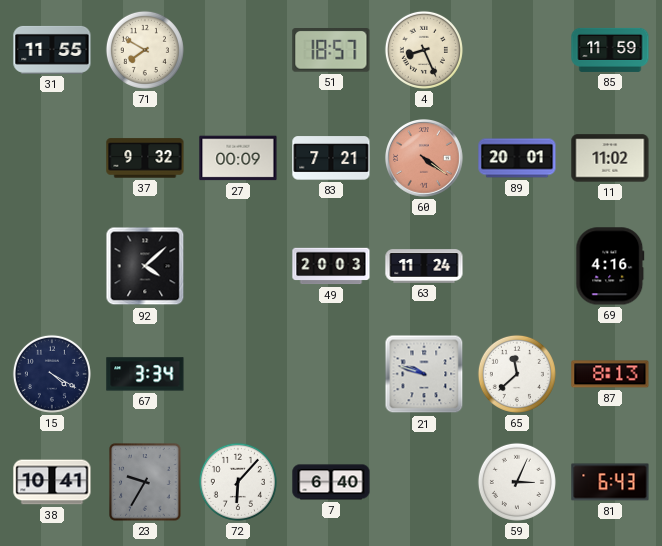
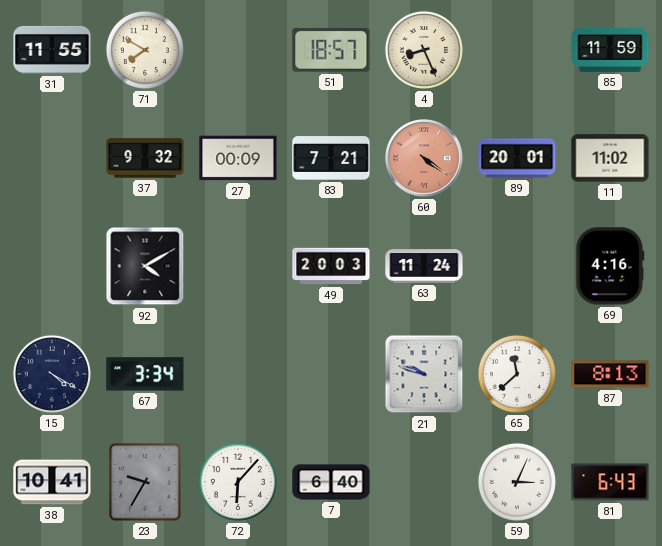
92: 4:08 -> 4:10
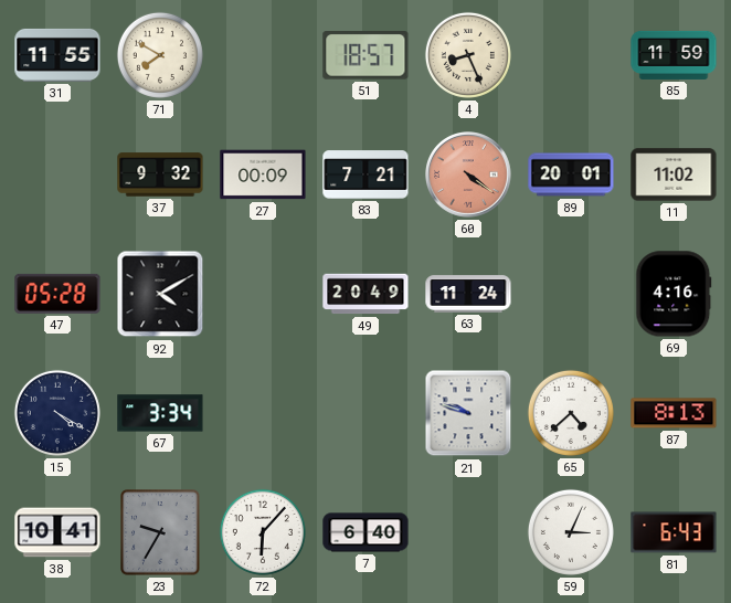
47: none -> 05:28
49: 20:03 -> 20:49
65: 11:38 -> 4:38
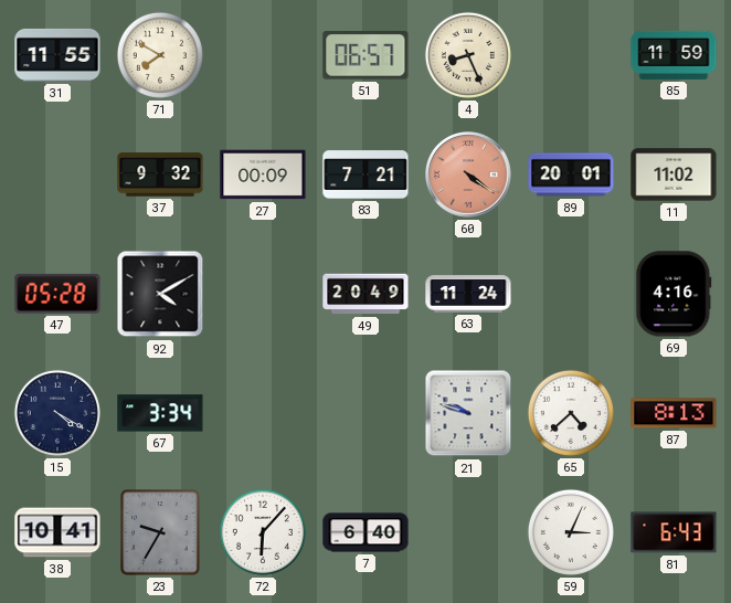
51: 18:57 -> 06:57
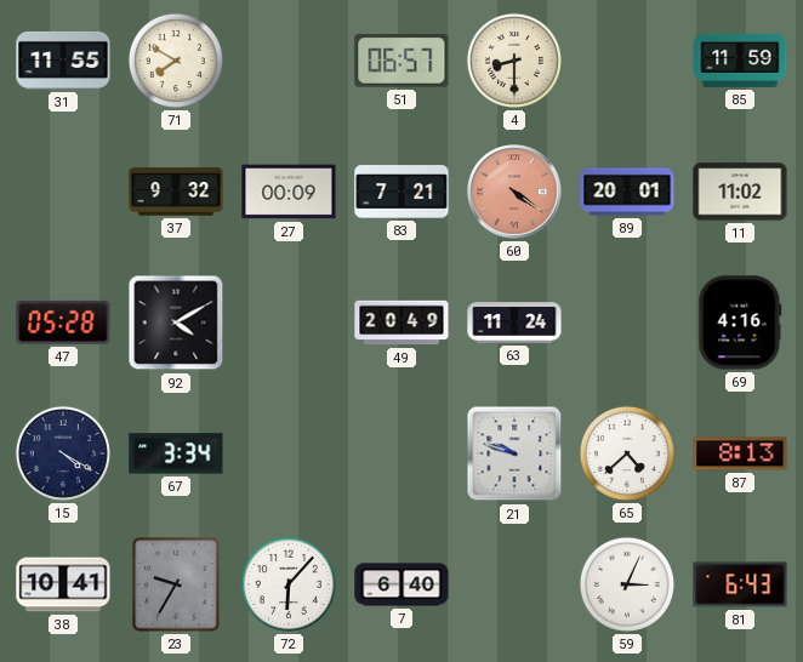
4: 8:26 -> 8:30
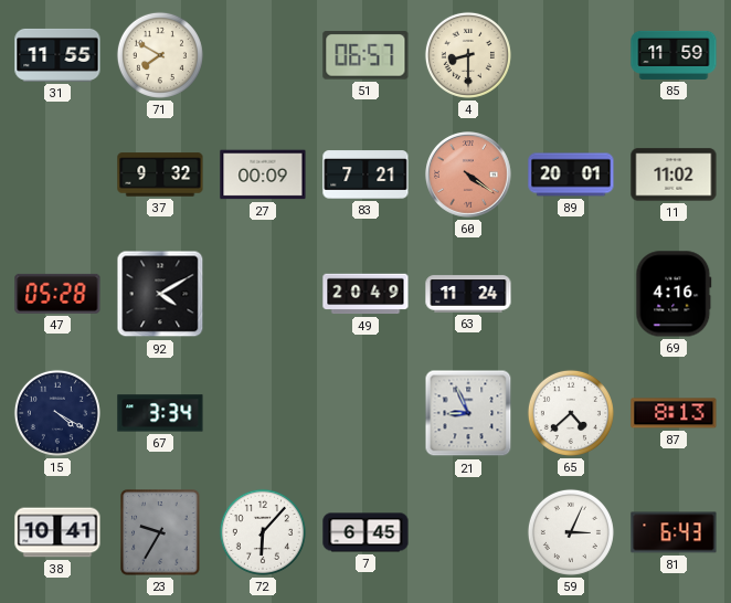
21: 9:48 -> 8:56
7: 6:40 -> 6:45
